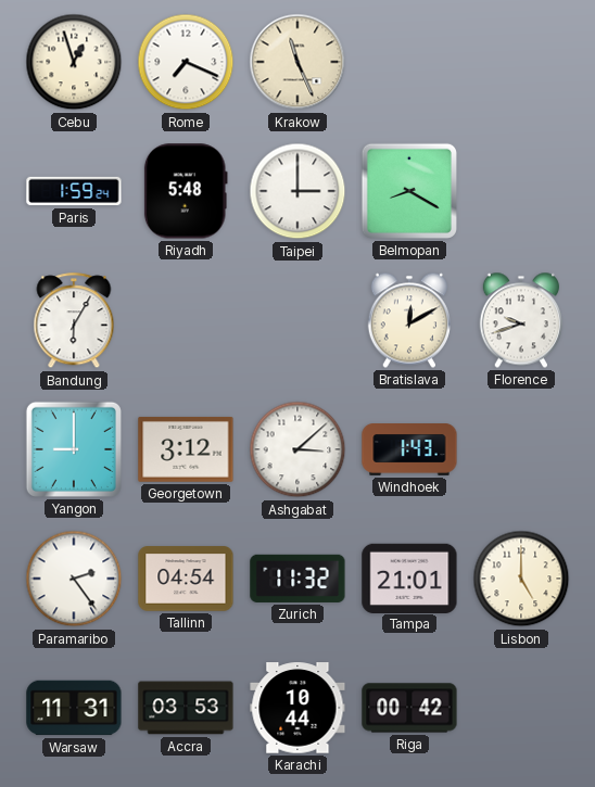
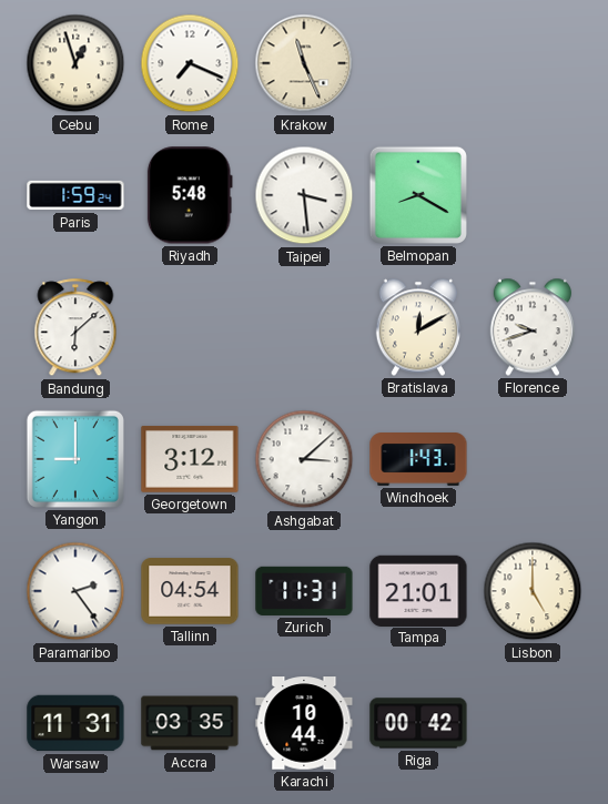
Taipei: 3:00 -> 3:29
Bandung: 6:05 -> 6:08
Zurich: 11:32 -> 11:31
Accra: 03:53 -> 03:35
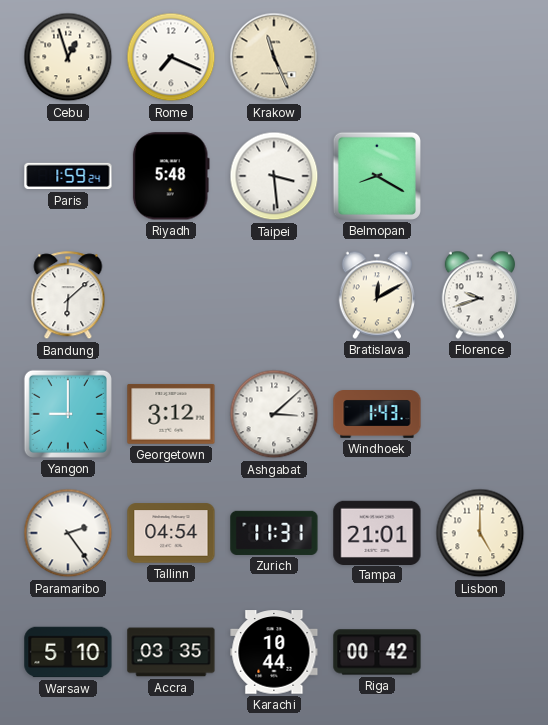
Warsaw: 11:31 -> 5:10
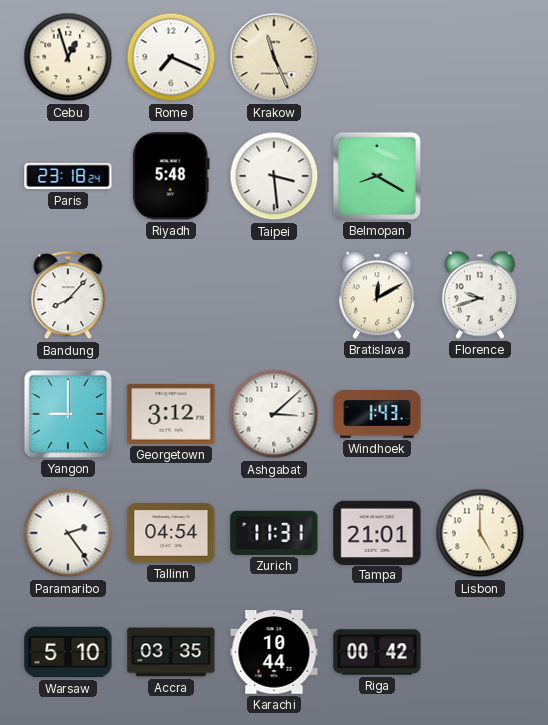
Paris: 1:59 -> 23:18
Bandung: 6:08 -> 8:07
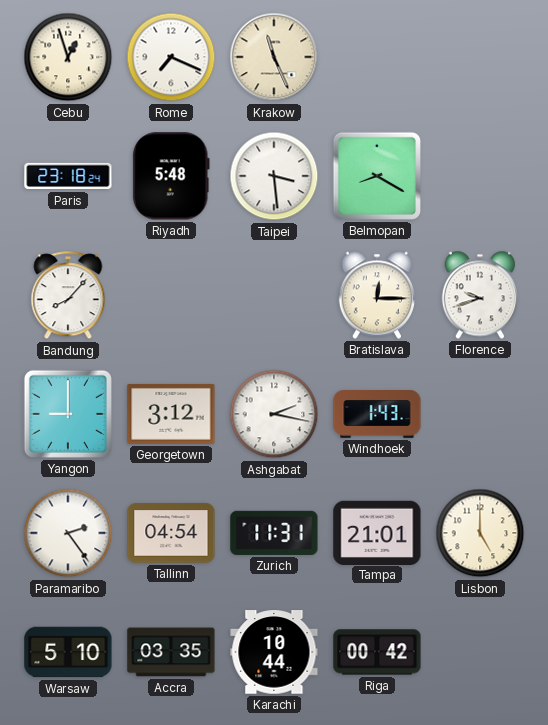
Bratislava: 12:10 -> 12:15
Ashgabat: 3:08 -> 2:17
